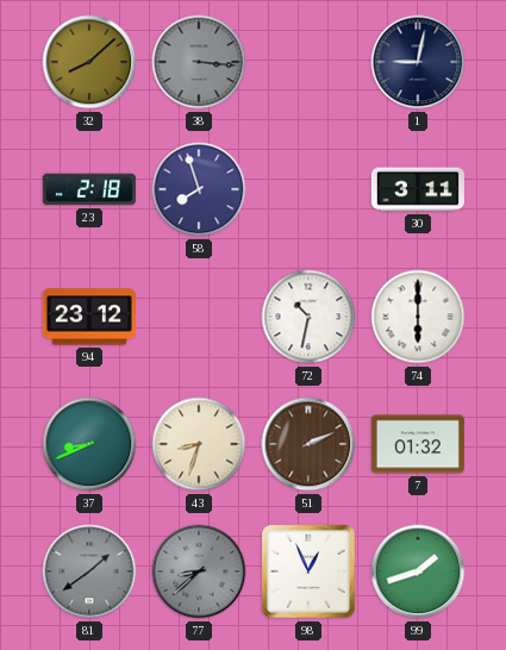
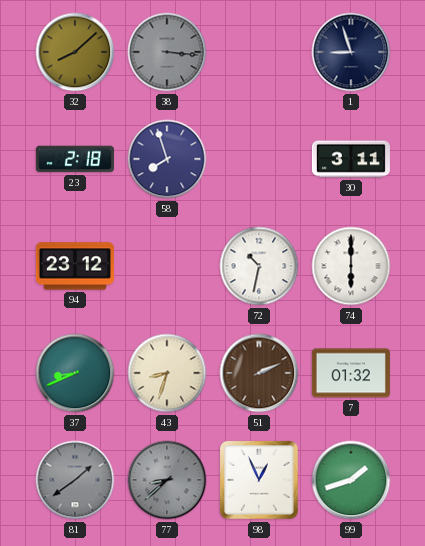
1: 9:02 -> 8:57
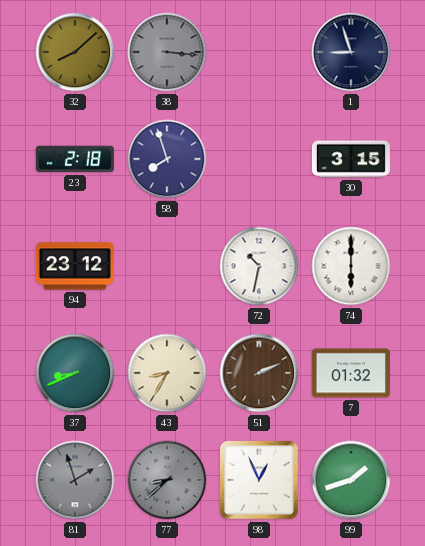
30: 3:11 -> 3:15
43: 8:33 -> 8:35
81: 1:39 -> 1:57
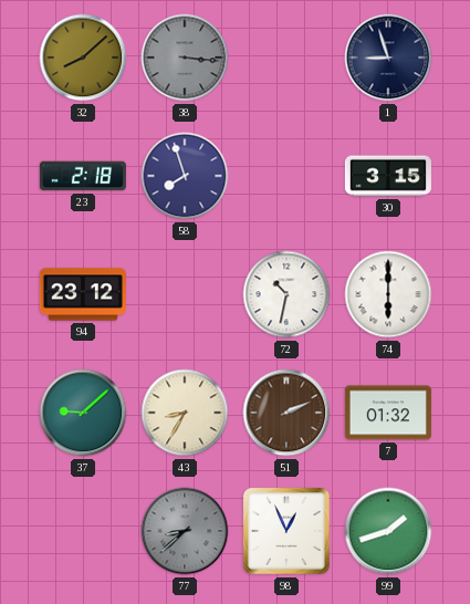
37: 8:41 -> 9:08
81: 1:57 -> none
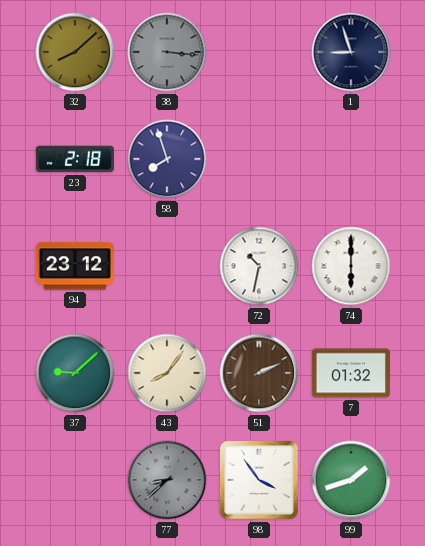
30: 3:15 -> none
43: 8:35 -> 8:06
98: 12:56 -> 3:54
